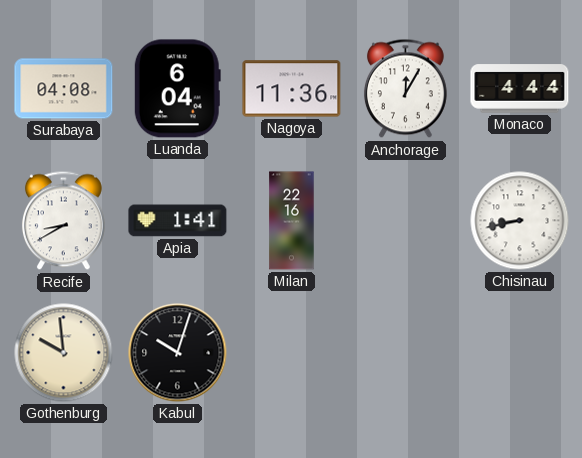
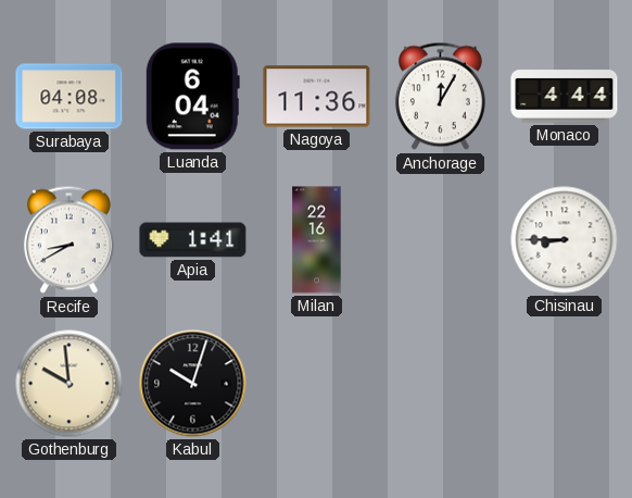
Chisinau: 8:43 -> 8:45
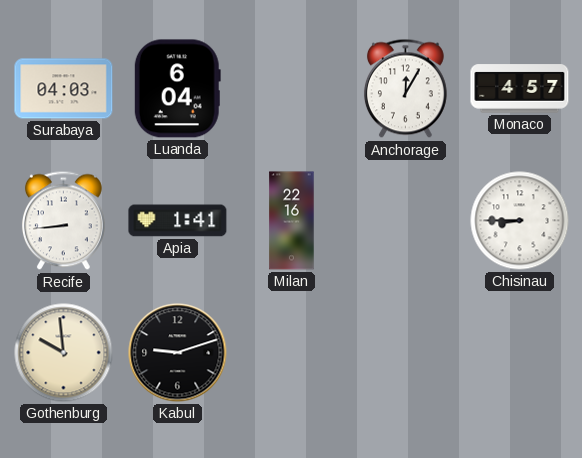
Surabaya: 04:08 -> 04:03
Nagoya: 11:36 -> none
Monaco: 4:44 -> 4:57
Recife: 8:40 -> 8:44
Kabul: 10:03 -> 9:12
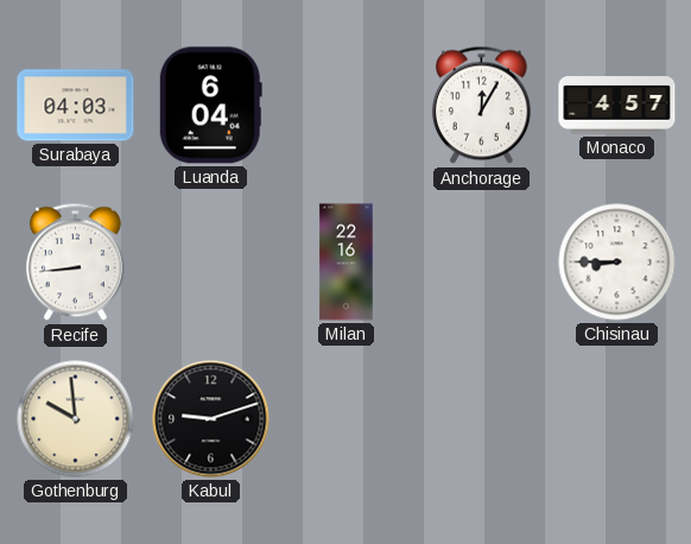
Apia: 1:41 -> none
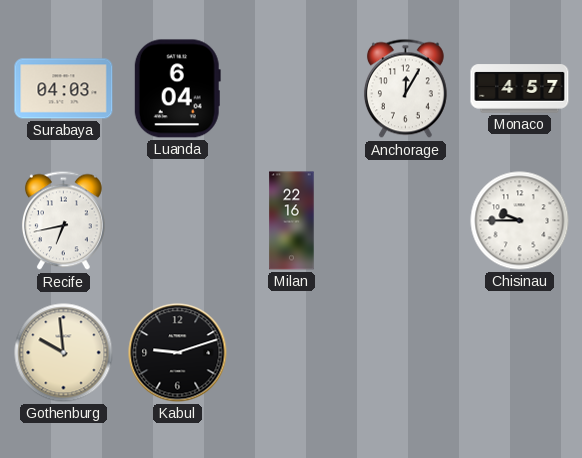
Recife: 8:44 -> 6:43
Chisinau: 8:45 -> 9:45
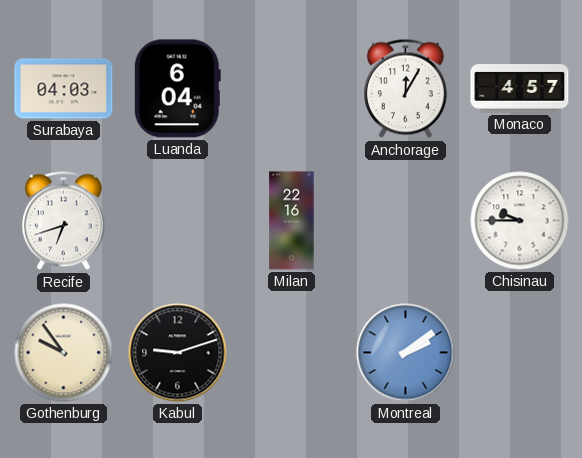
Recife: 6:43 -> 6:42
Gothenburg: 9:59 -> 9:54
Montreal: none -> 2:09
